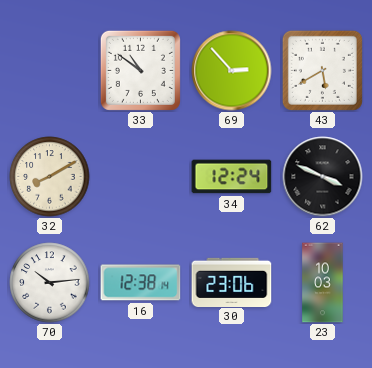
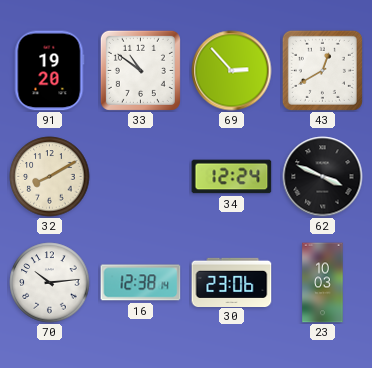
91: none -> 19:20
43: 5:40 -> 12:40
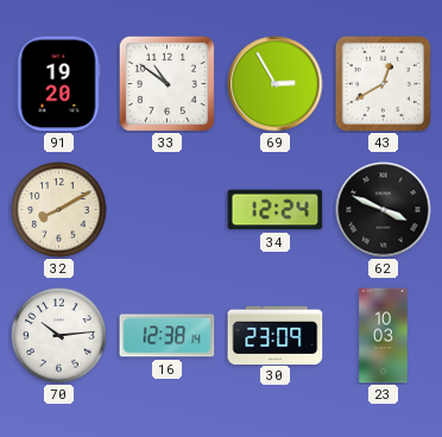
69: 2:53 -> 2:55
30: 23:06 -> 23:09
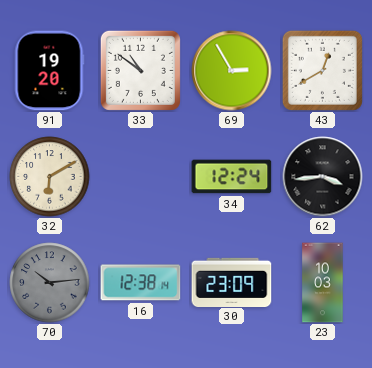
32: 8:10 -> 6:10
62: 3:49 -> 3:44
70 dial: white -> grey
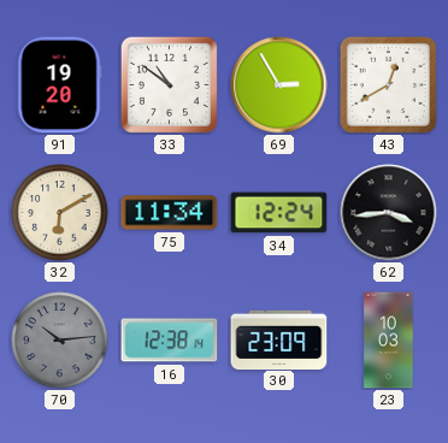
75: none -> 11:34
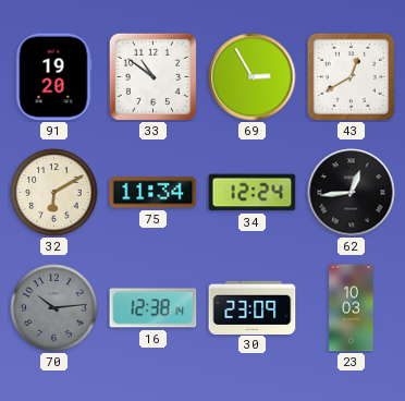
62: 3:44 -> 12:44
